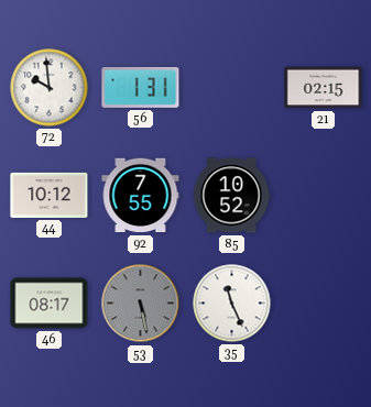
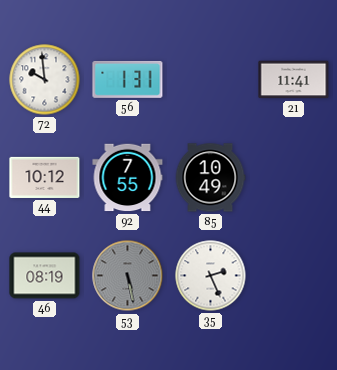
21: 02:15 -> 11:41
85: 10:52 -> 10:49
46: 08:17 -> 08:19
35: 11:26 -> 2:26
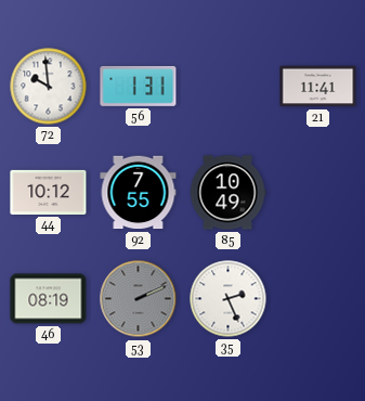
53: 5:28 -> 2:11
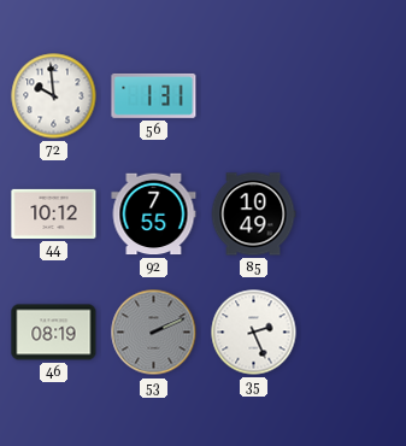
21: 11:41 -> none
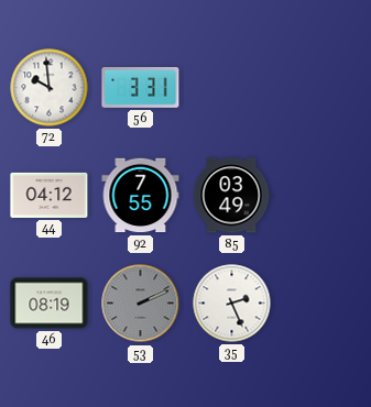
56: 1:31 -> 3:31
44: 10:12 -> 04:12
85: 10:49 -> 03:49
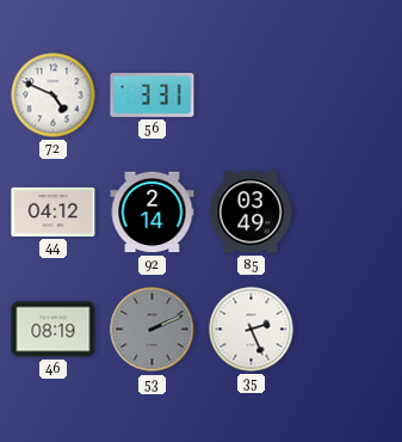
72: 9:59 -> 4:49
92: 7:55 -> 2:14
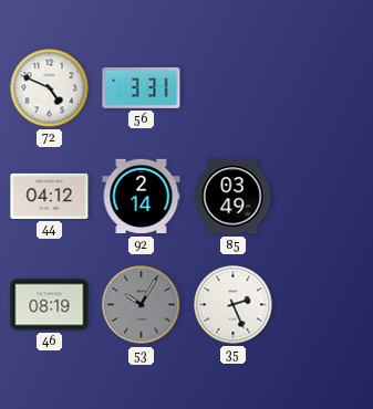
53: 2:11 -> 10:05
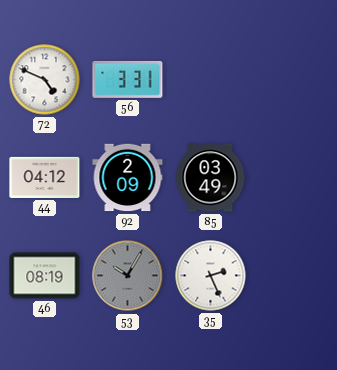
92: 2:14 -> 2:09
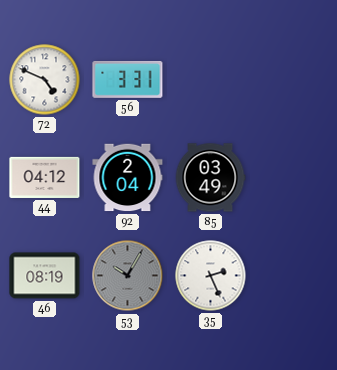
92: 2:09 -> 2:04
